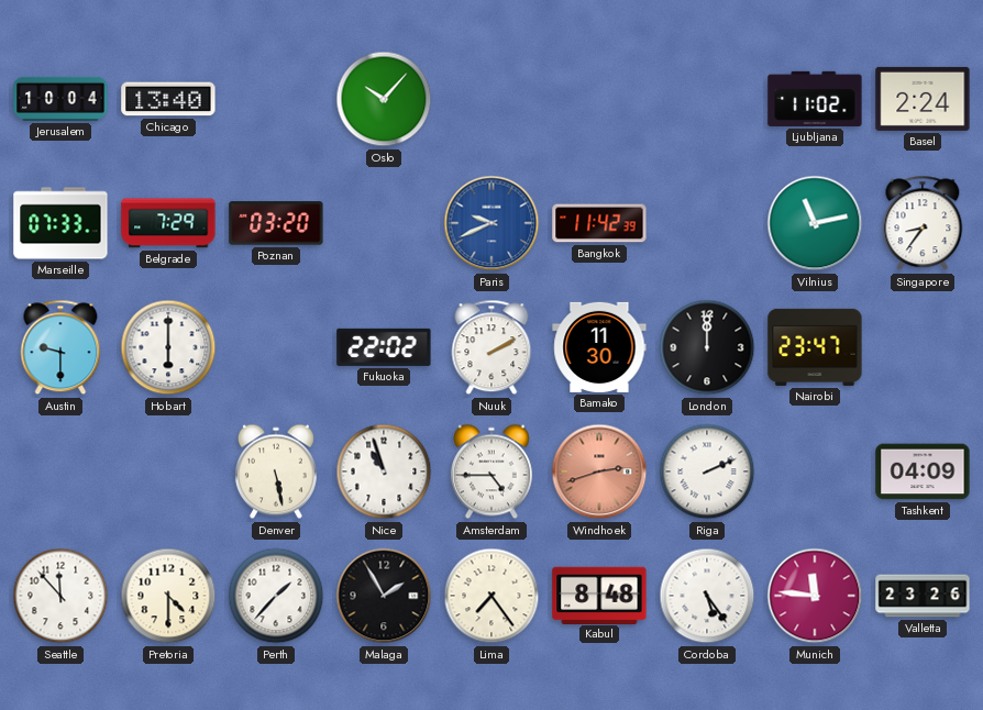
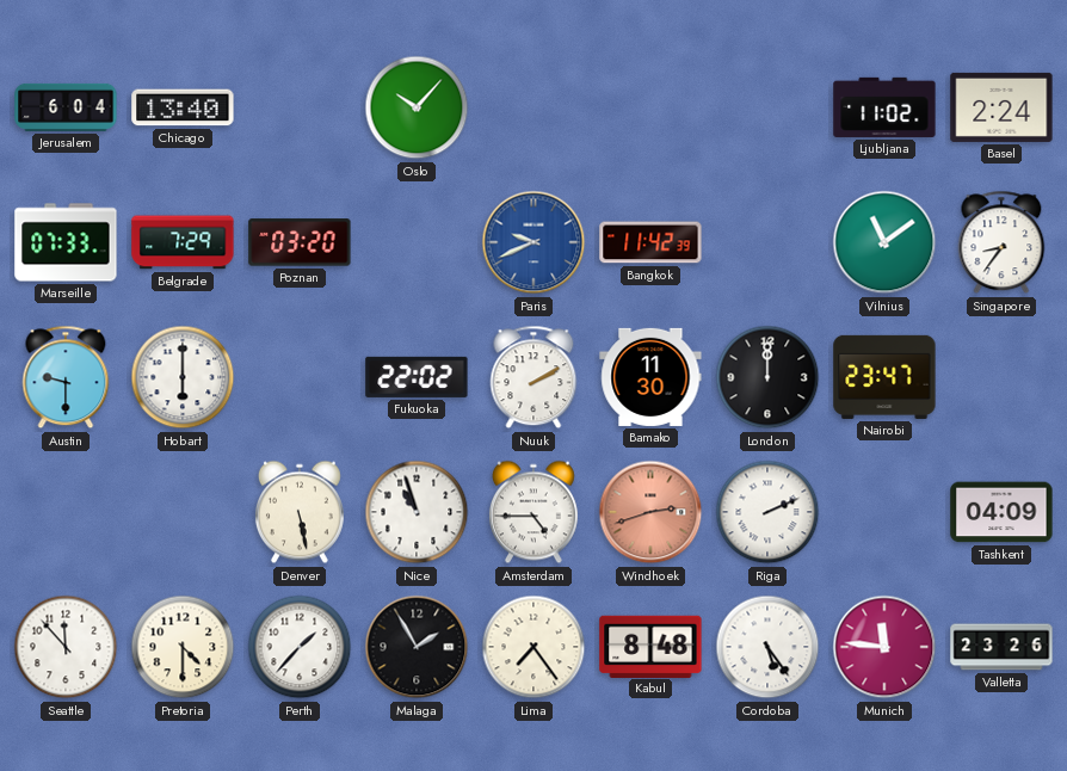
Jerusalem: 10:04 -> 6:04
Vilnius: 11:13 -> 11:09
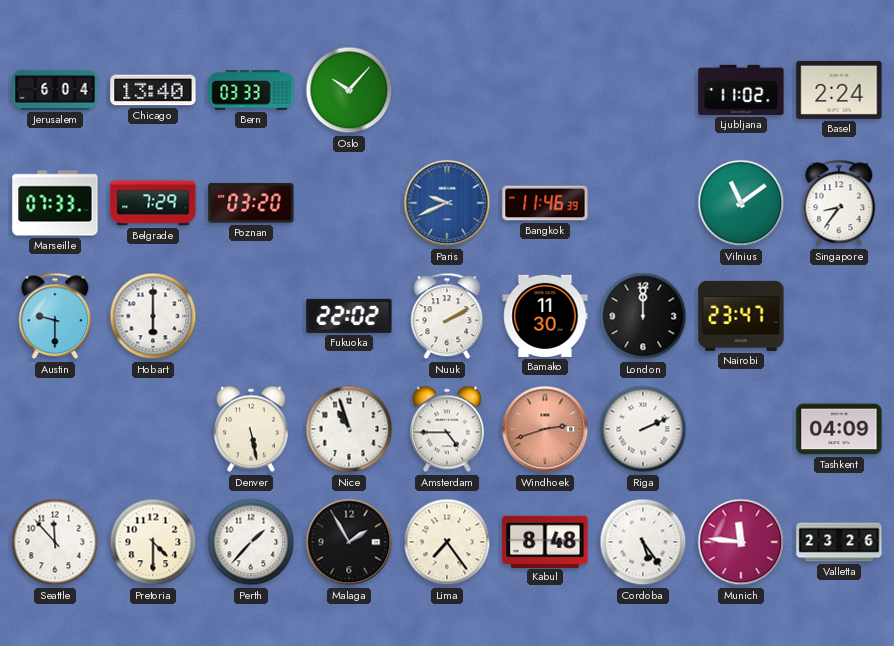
Bern: none -> 03:33
Bangkok: 11:42 -> 11:46
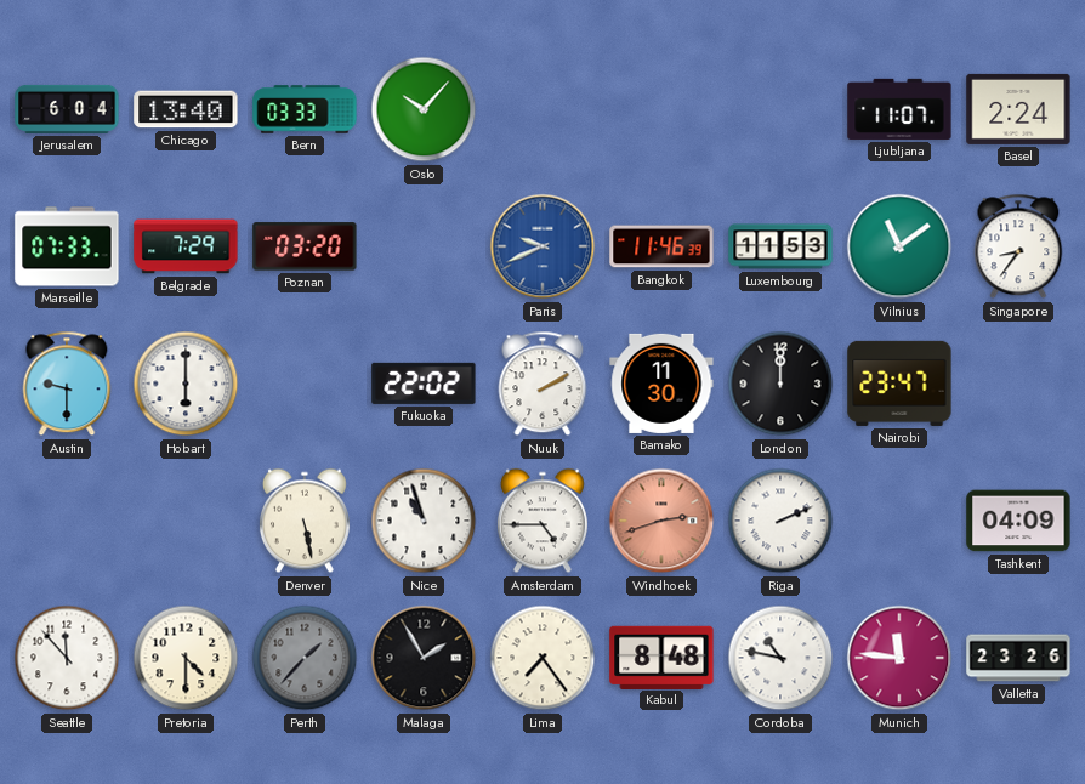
Ljubljana: 11:02 -> 11:07
Luxembourg: none -> 11:53
Perth dial: white -> grey
Cordoba: 5:24 -> 10:47
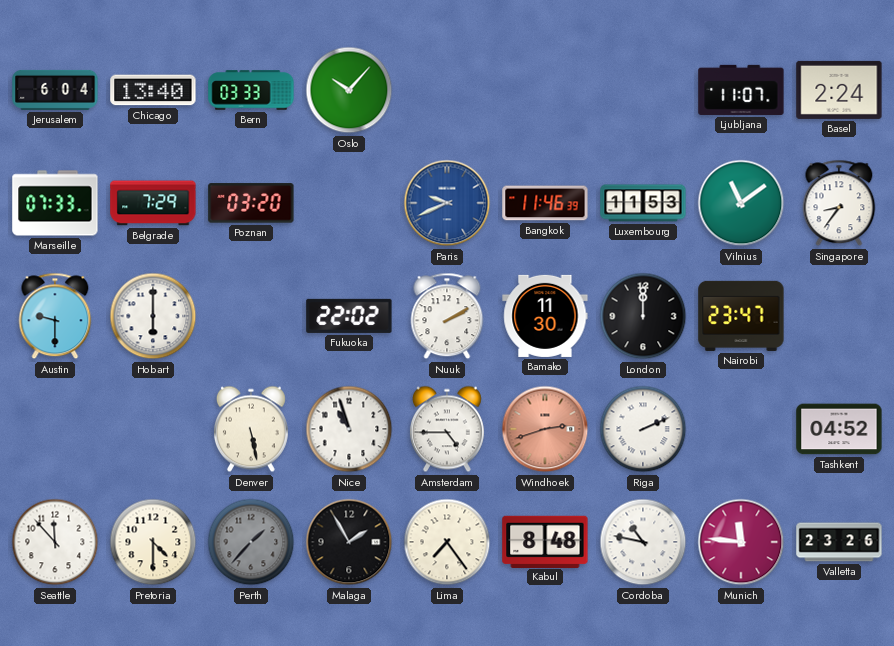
Tashkent: 04:09 -> 04:52
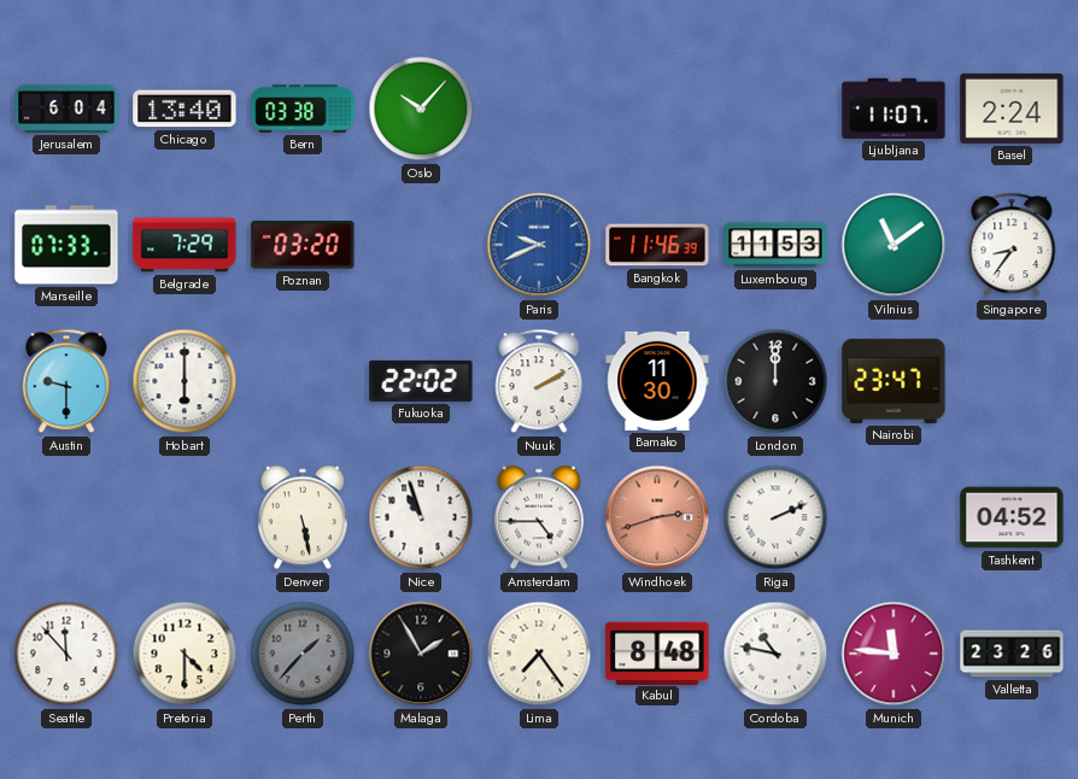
Bern: 03:33 -> 03:38
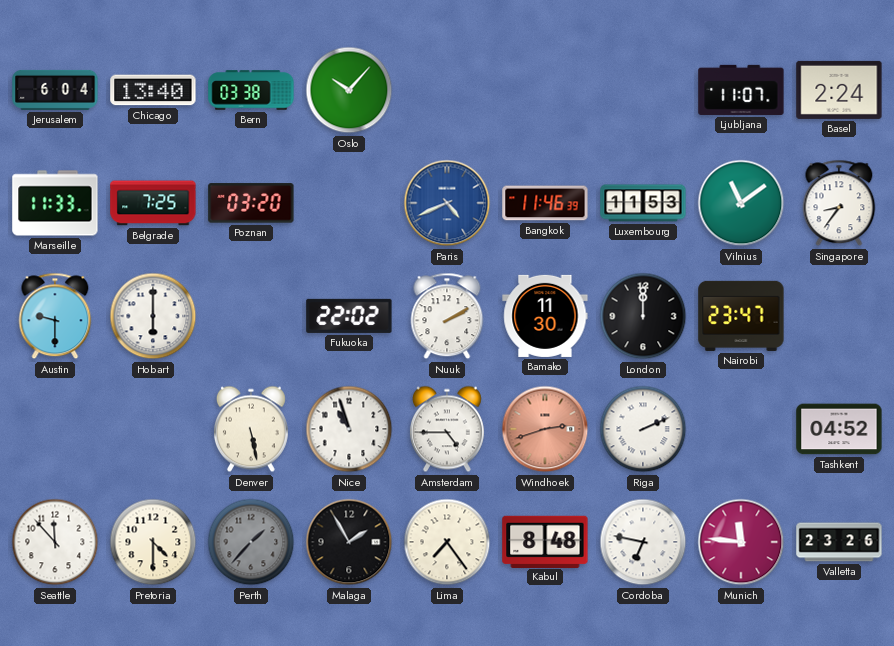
Marseille: 07:33 -> 11:33
Belgrade: 7:29 -> 7:25
Paris: 9:41 -> 4:41
Cordoba: 10:47 -> 6:47
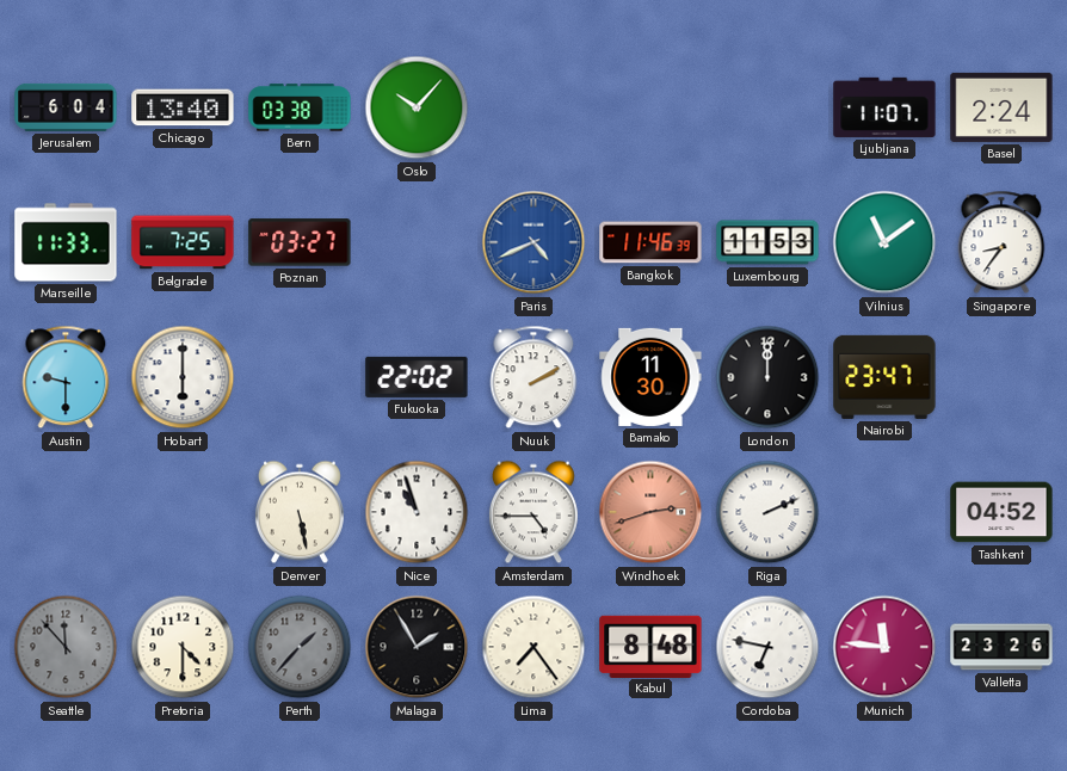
Poznan: 03:20 -> 03:27
Seattle dial: white -> grey
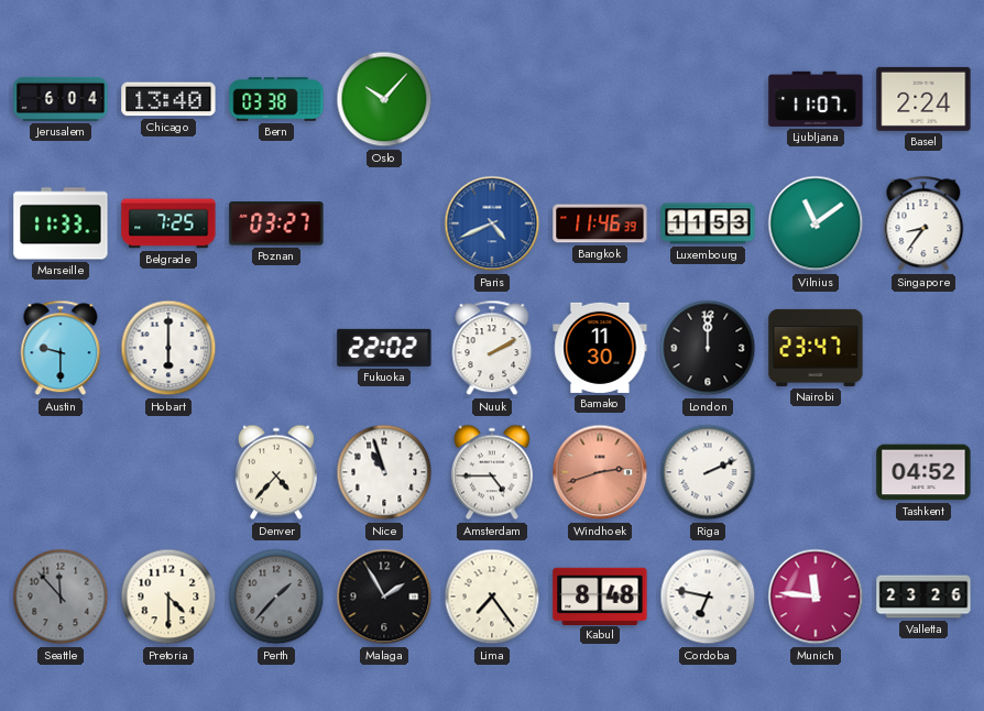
Denver: 5:28 -> 4:37
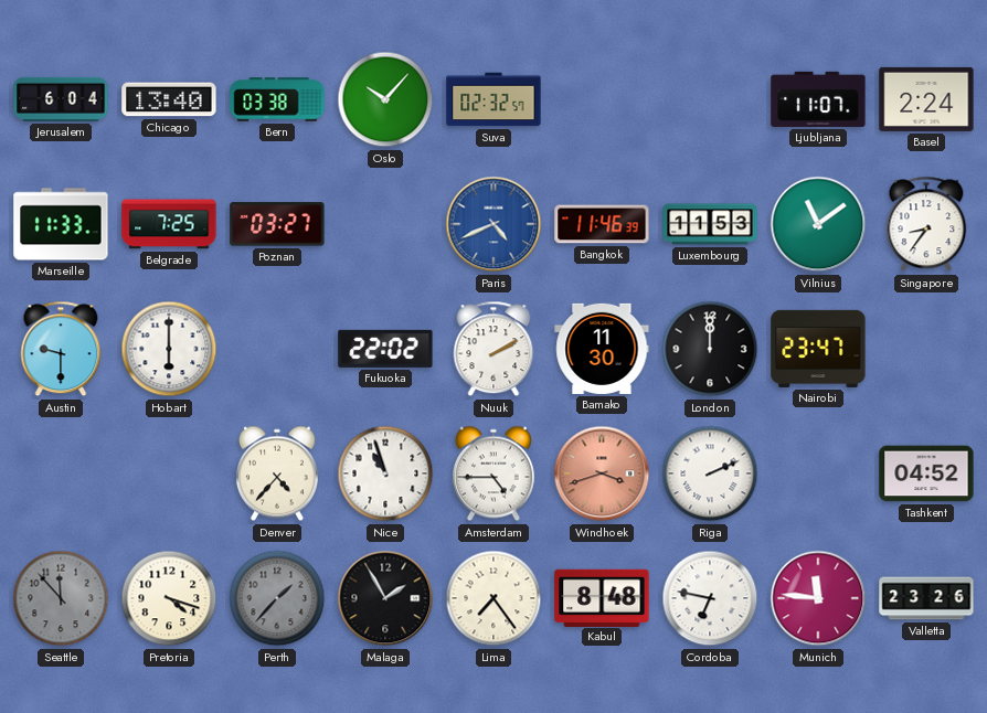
Suva: none -> 02:32
Windhoek: 2:42 -> 3:42
Pretoria: 4:30 -> 4:18
